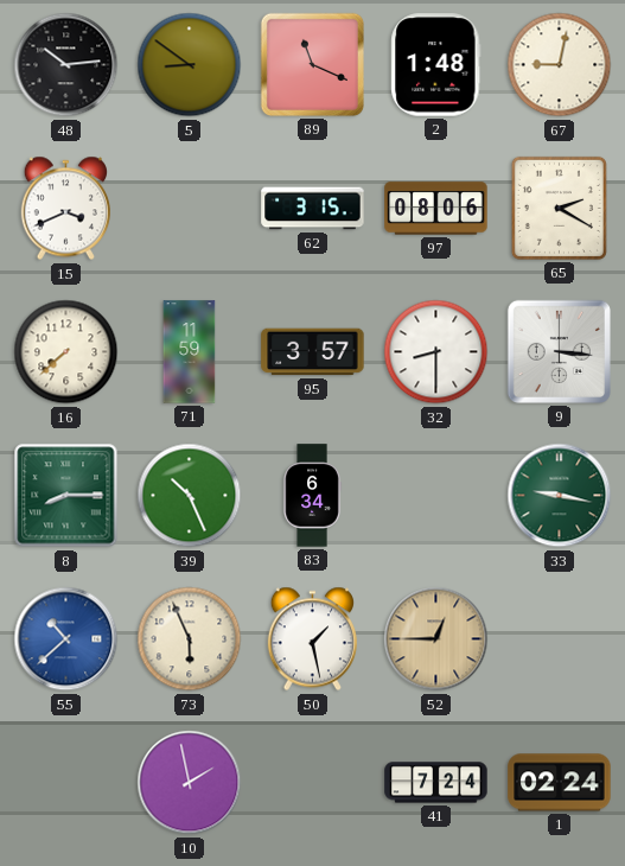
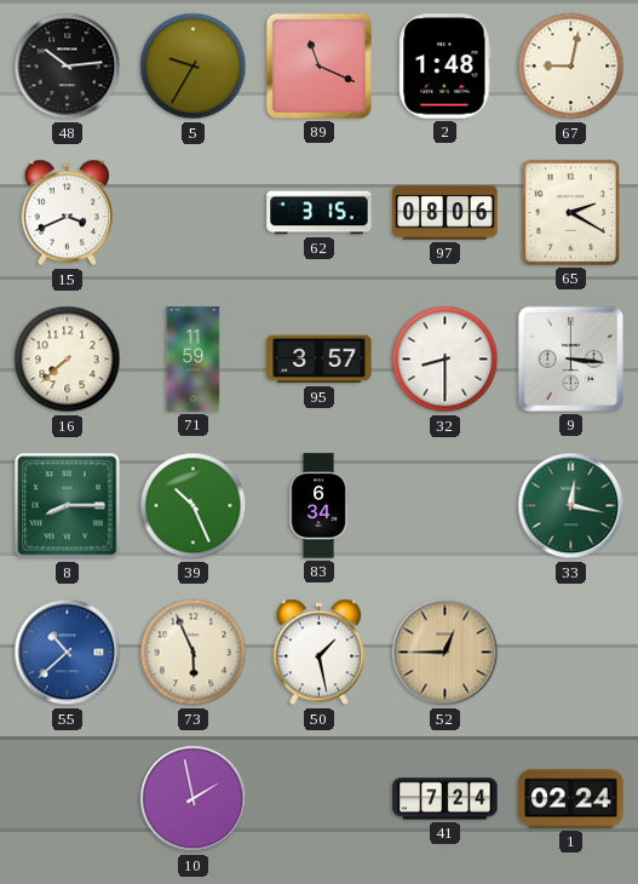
5: 8:51 -> 9:35
33: 9:17 -> 12:17
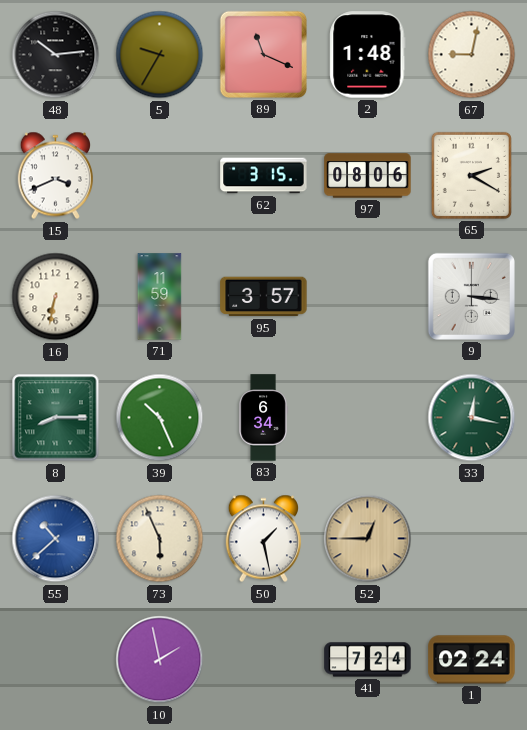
16: 7:38 -> 6:32
32: 8:30 -> none
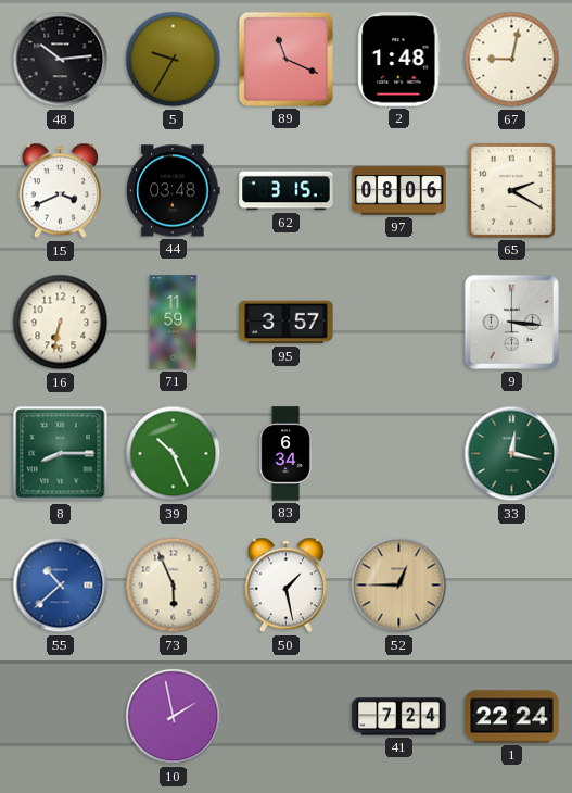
44: none -> 03:48
1: 02:24 -> 22:24
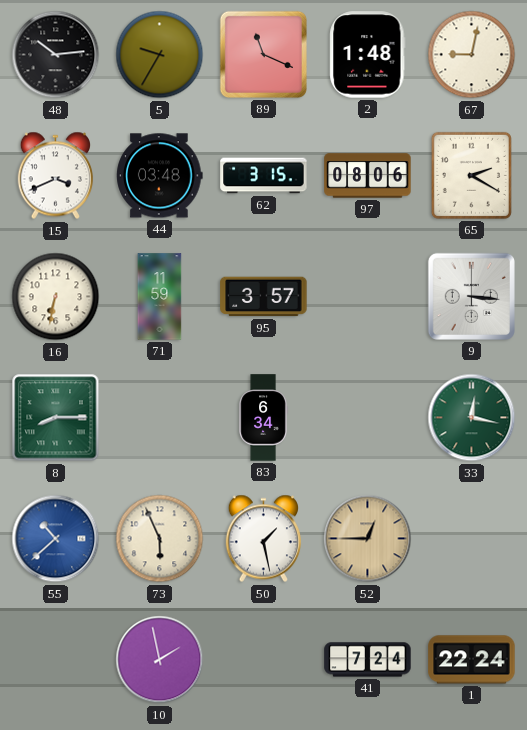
39: 10:26 -> none
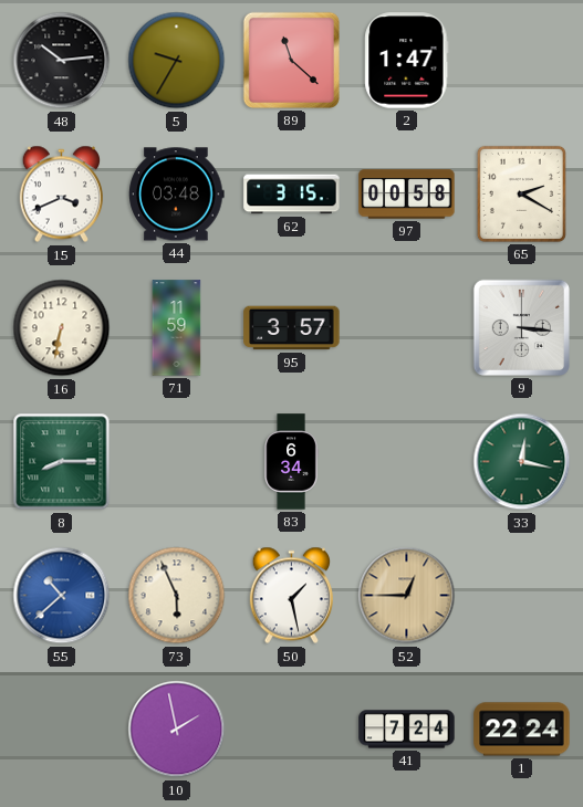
89: 11:19 -> 11:22
2: 1:48 -> 1:47
67: 9:02 -> none
97: 08:06 -> 00:58
